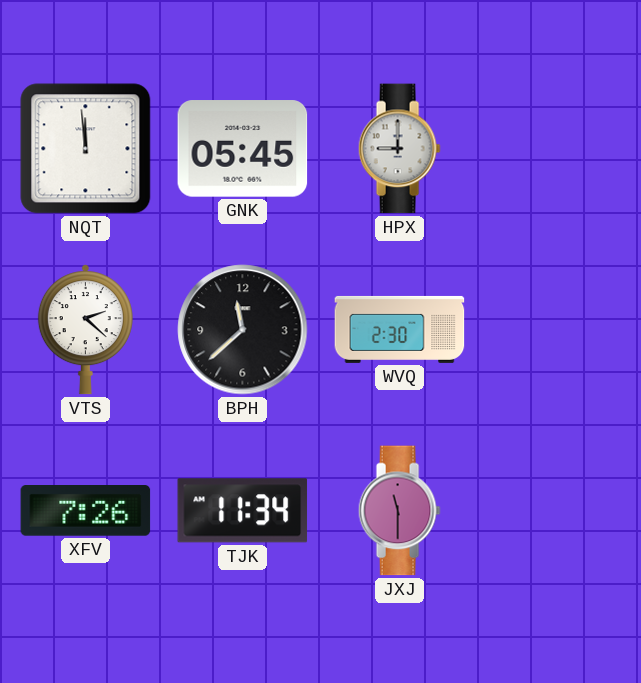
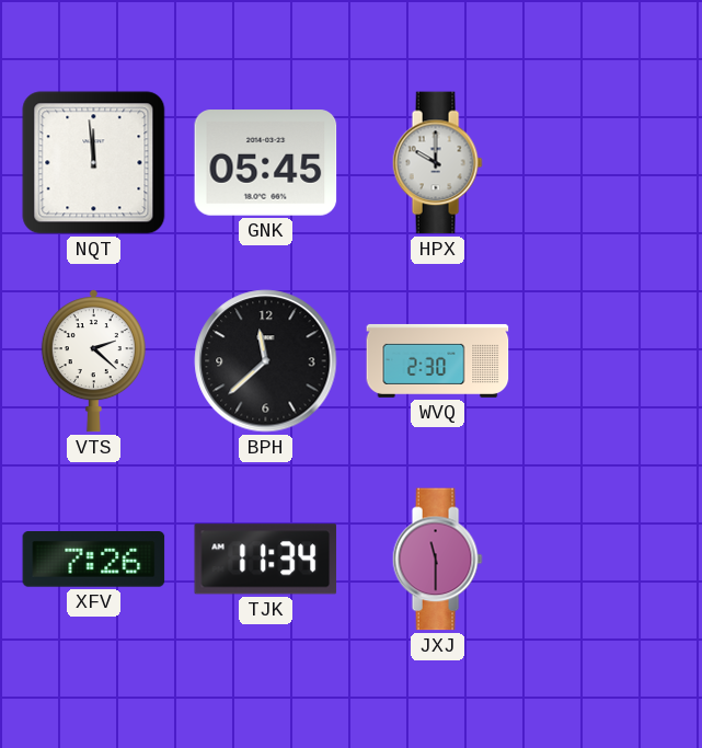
HPX: 9:00 -> 10:00
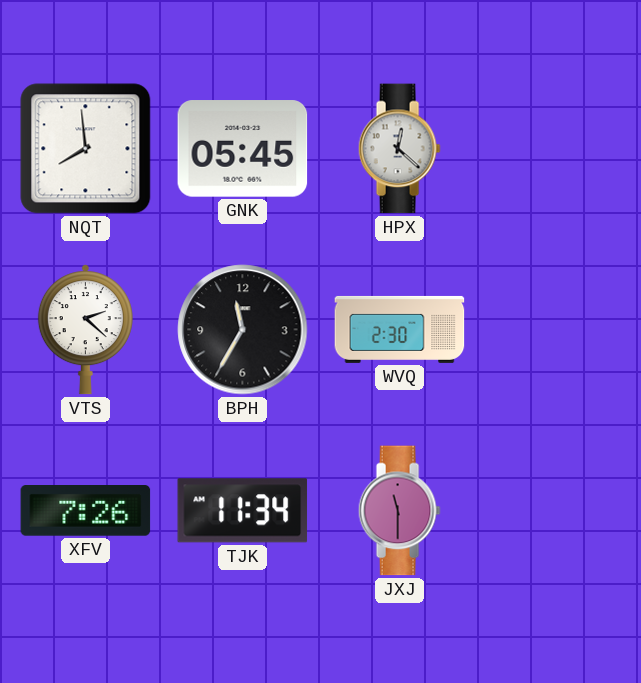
NQT: 11:59 -> 7:59
HPX: 10:00 -> 12:22
BPH: 11:38 -> 11:35
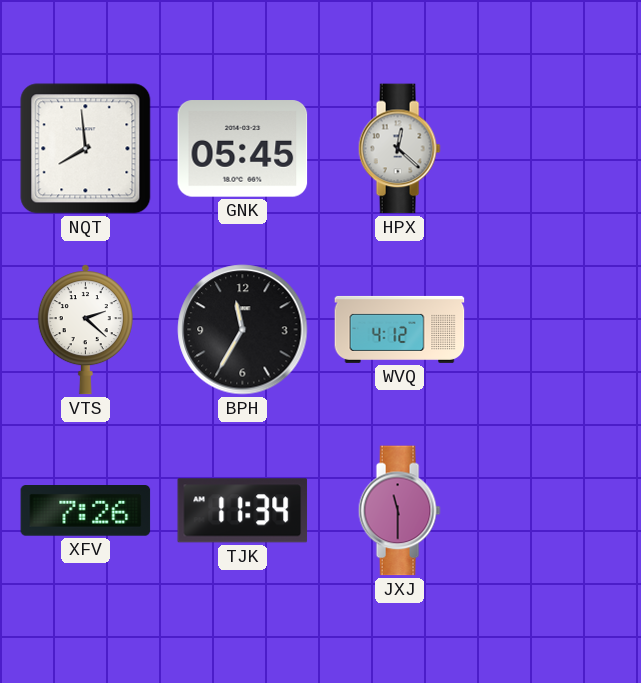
WVQ: 2:30 -> 4:12
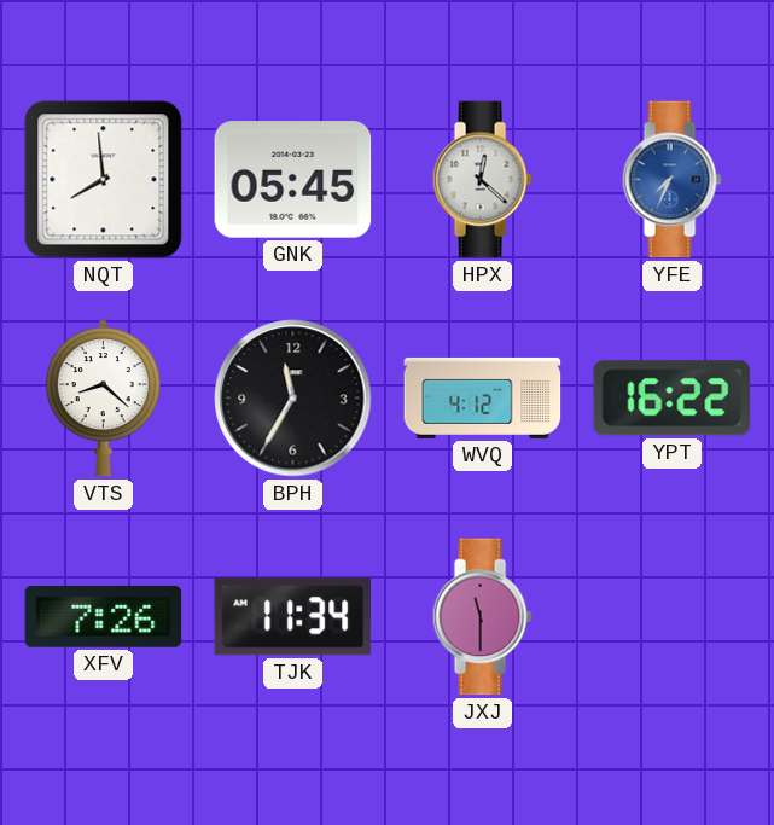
YFE: none -> 7:34
VTS: 2:22 -> 8:22
YPT: none -> 16:22
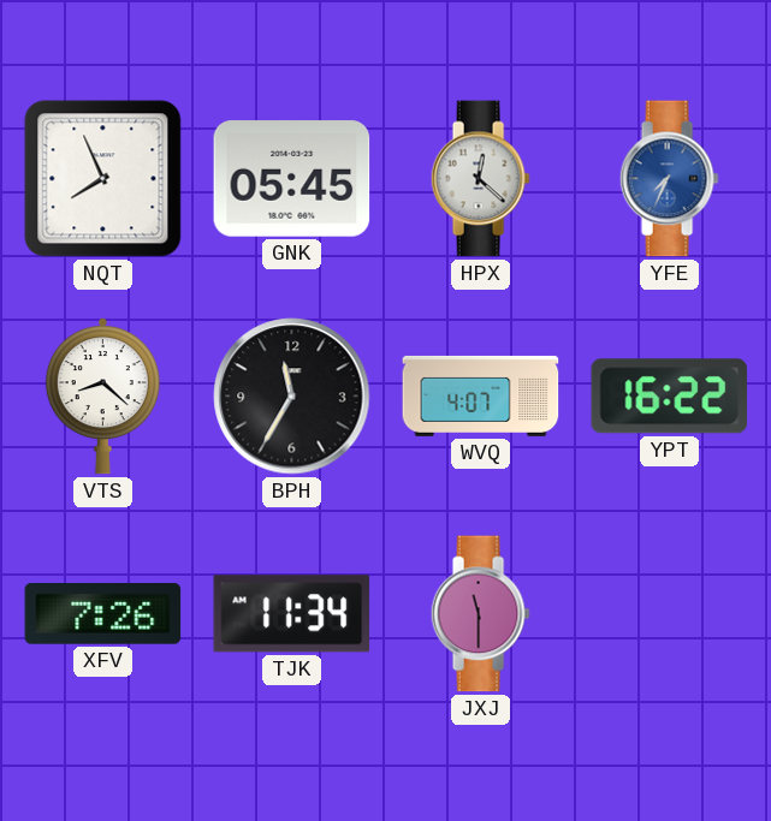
NQT: 7:59 -> 7:56
WVQ: 4:12 -> 4:07
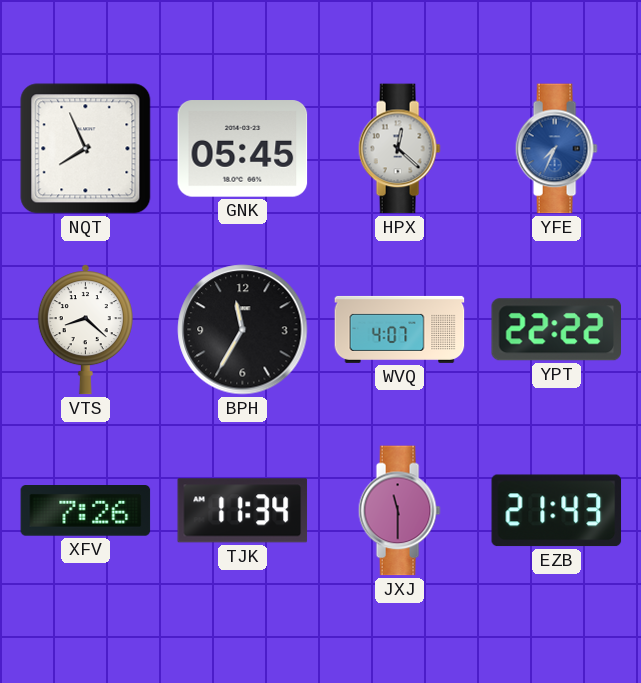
YPT: 16:22 -> 22:22
EZB: none -> 21:43
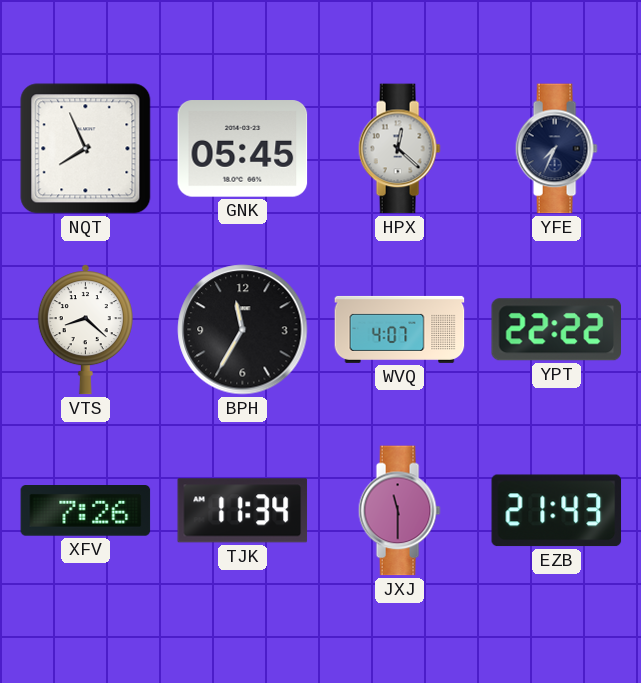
YFE dial: blue -> navy
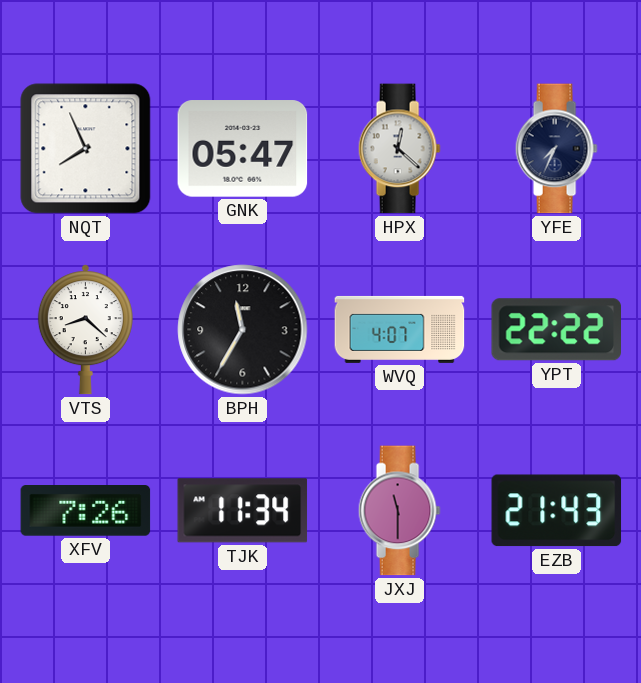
GNK: 05:45 -> 05:47
